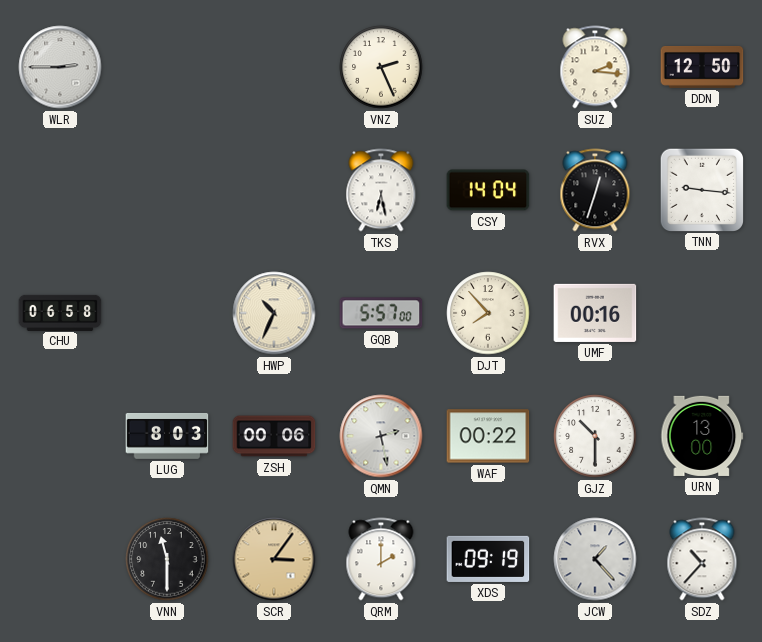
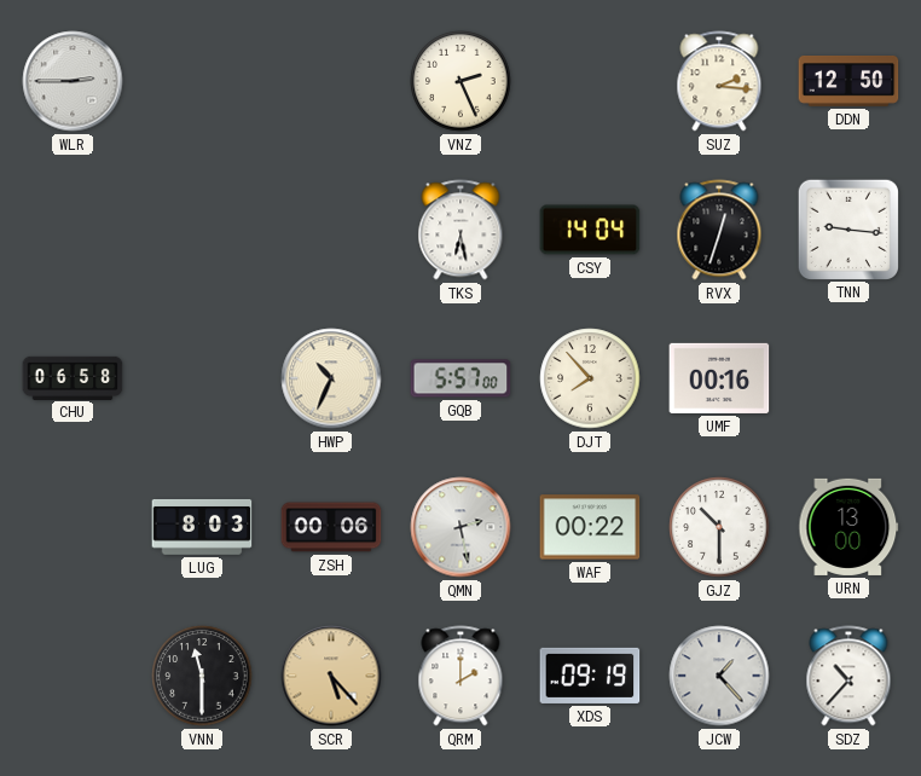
SCR: 3:06 -> 5:23
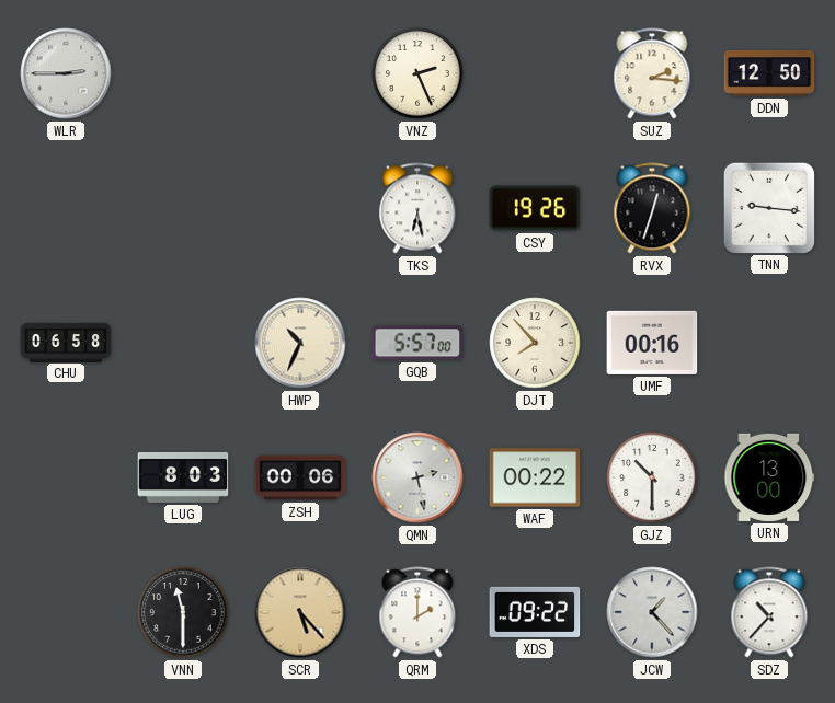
CSY: 14:04 -> 19:26
XDS: 09:19 -> 09:22
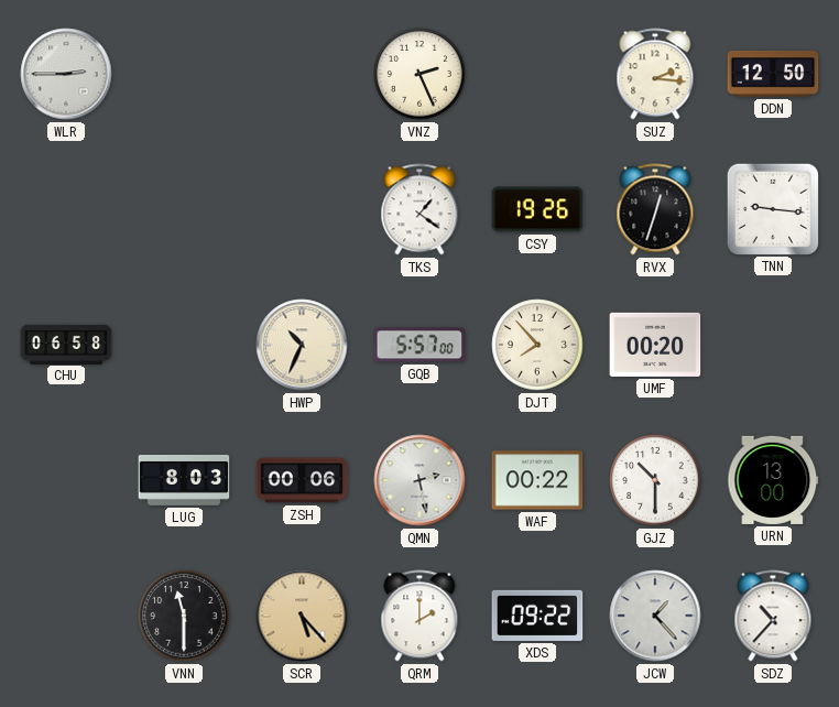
TKS: 6:28 -> 1:21
UMF: 00:16 -> 00:20
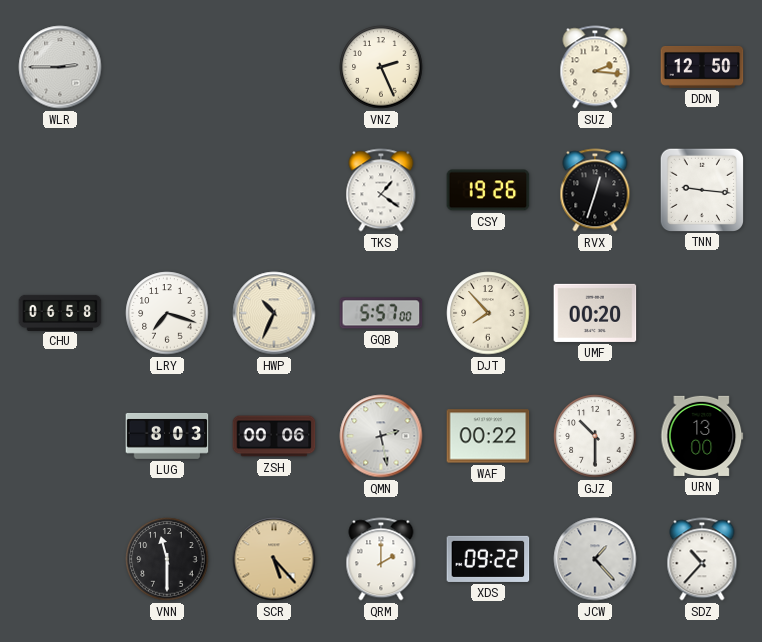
LRY: none -> 7:18
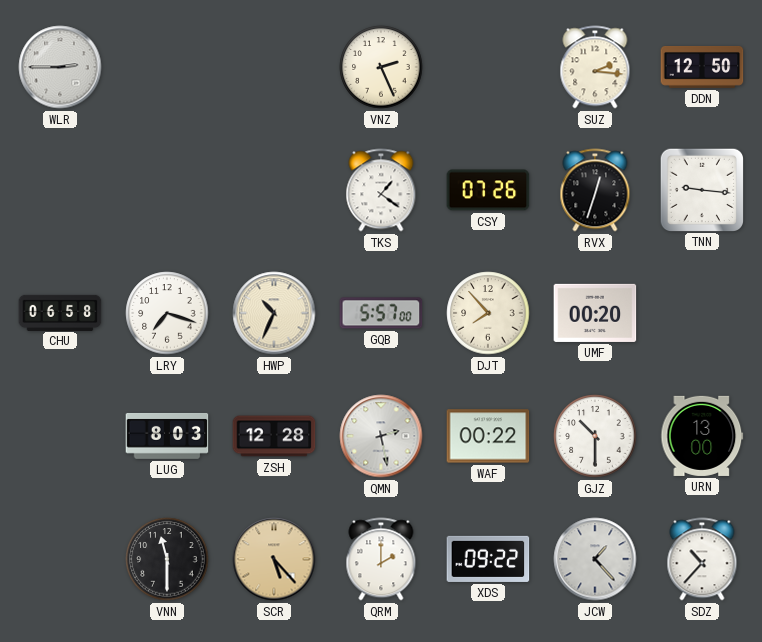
CSY: 19:26 -> 07:26
ZSH: 00:06 -> 12:28
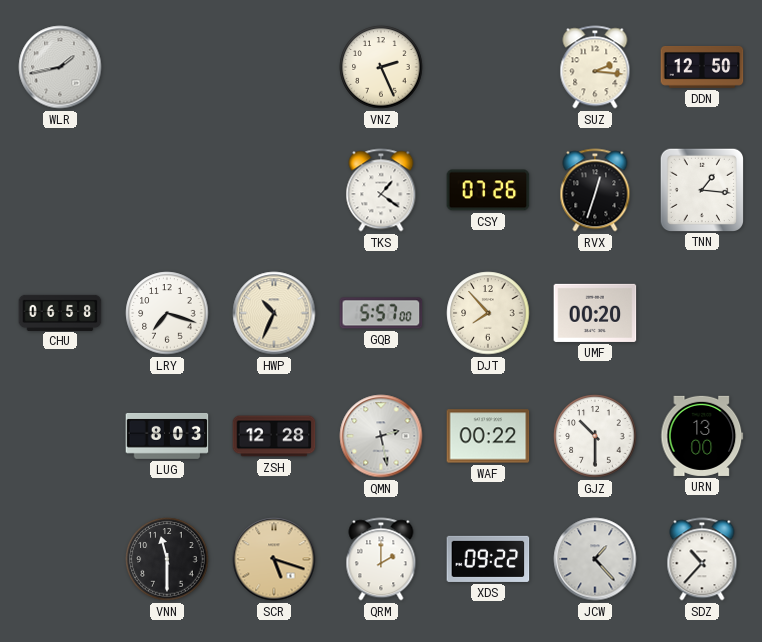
WLR: 2:45 -> 1:43
TNN: 9:16 -> 1:16
SCR: 5:23 -> 5:18
